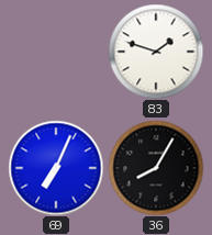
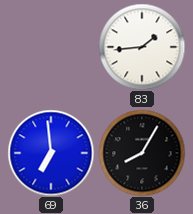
83: 1:48 -> 1:44
69: 7:04 -> 6:59
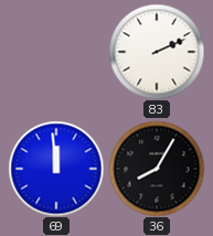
83: 1:44 -> 2:11
69: 6:59 -> 11:59
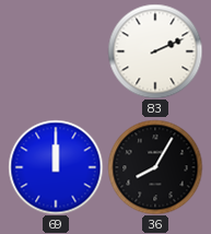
69: 11:59 -> 12:00
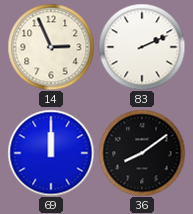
14: none -> 2:56
36: 8:05 -> 8:09
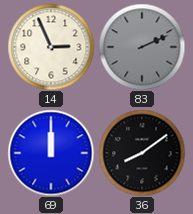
83 dial: white -> grey
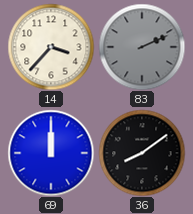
14: 2:56 -> 3:37
